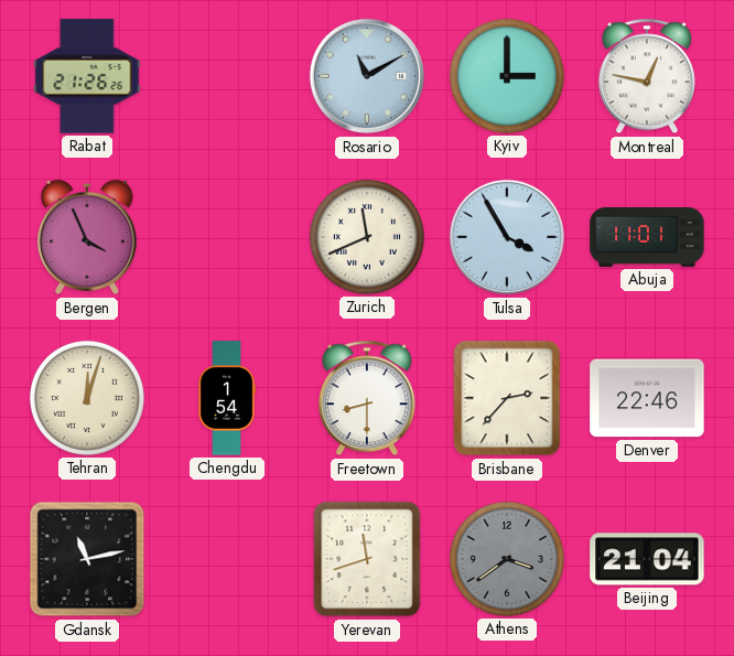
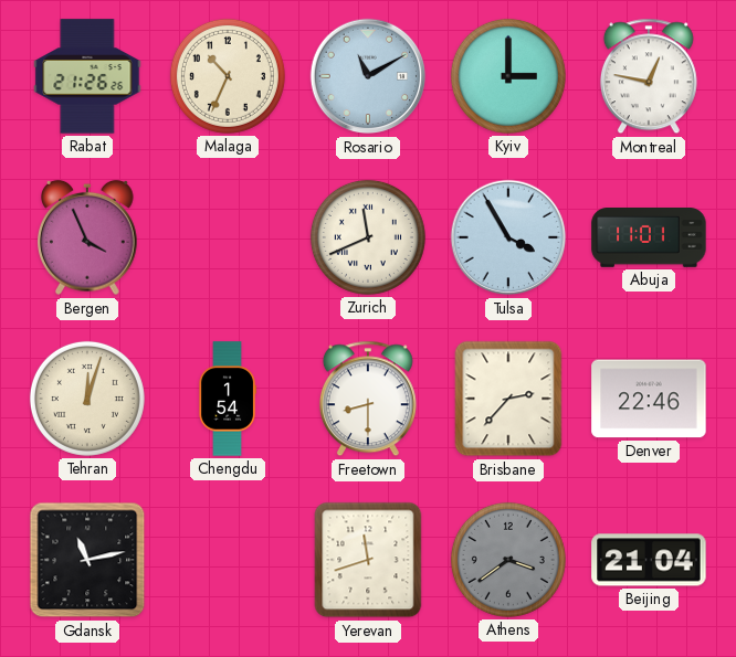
Malaga: none -> 10:34
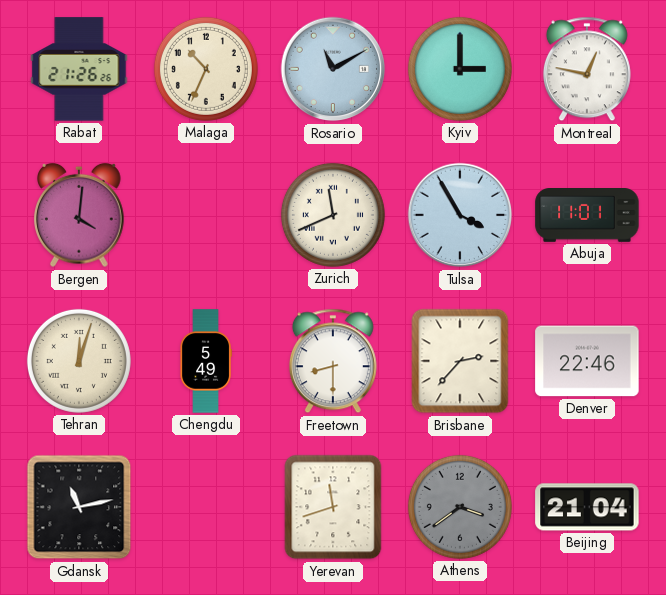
Bergen: 3:56 -> 4:01
Chengdu: 1:54 -> 5:49
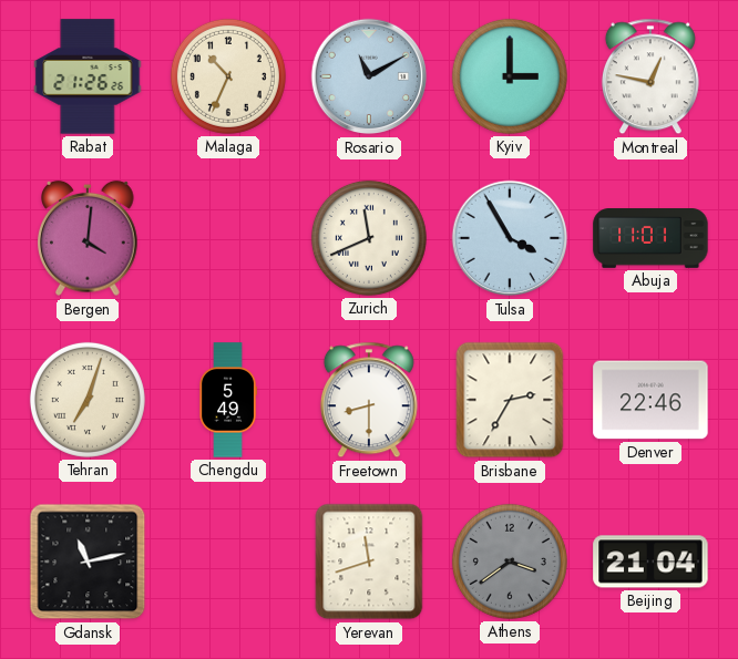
Tehran: 12:03 -> 7:03
Brisbane: 2:37 -> 2:35
